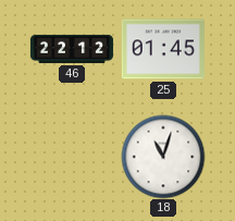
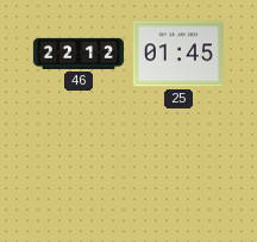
18: 11:03 -> none
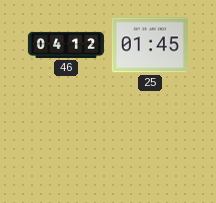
46: 22:12 -> 04:12
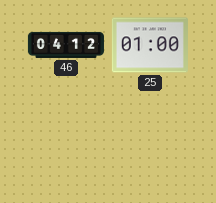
25: 01:45 -> 01:00
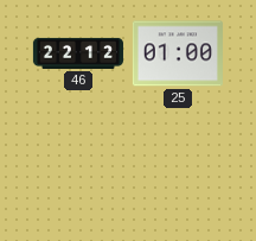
46: 04:12 -> 22:12
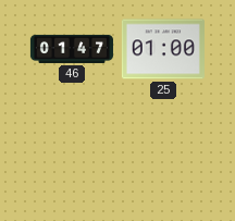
46: 22:12 -> 01:47
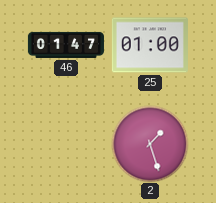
2: none -> 1:27
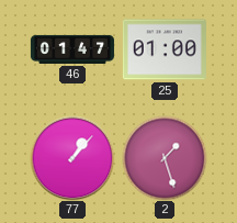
77: none -> 1:07
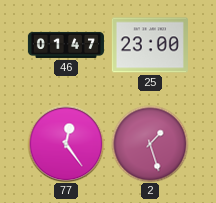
25: 01:00 -> 23:00
77: 1:07 -> 12:24
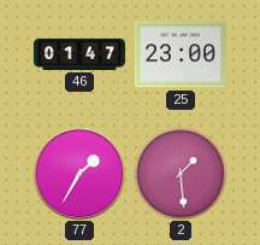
77: 12:24 -> 1:35
2: 1:27 -> 1:29
